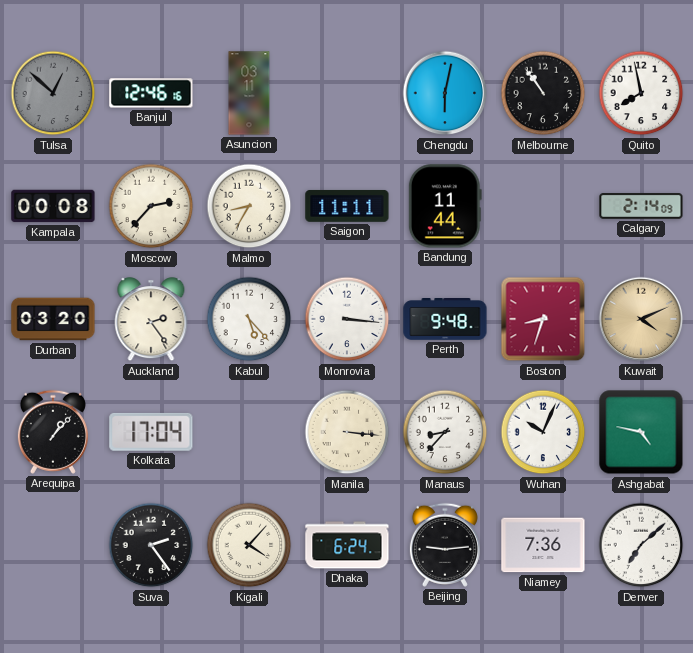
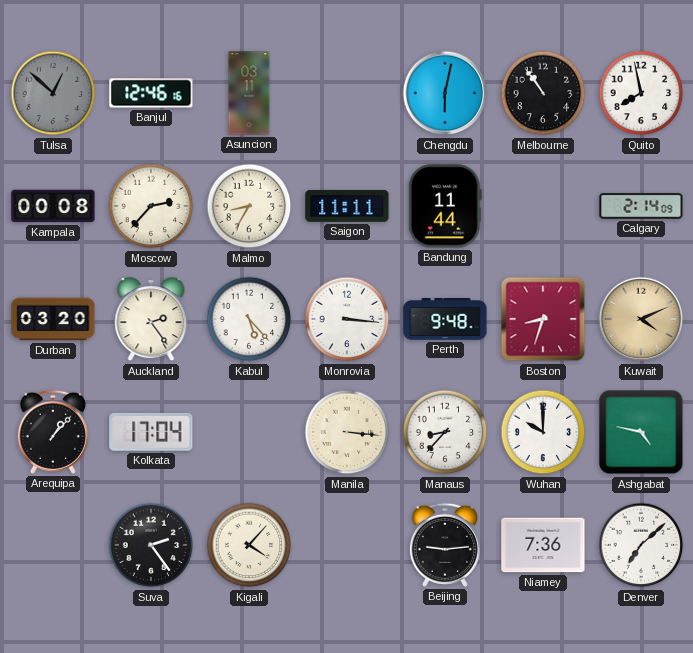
Wuhan: 10:04 -> 10:00
Dhaka: 6:24 -> none
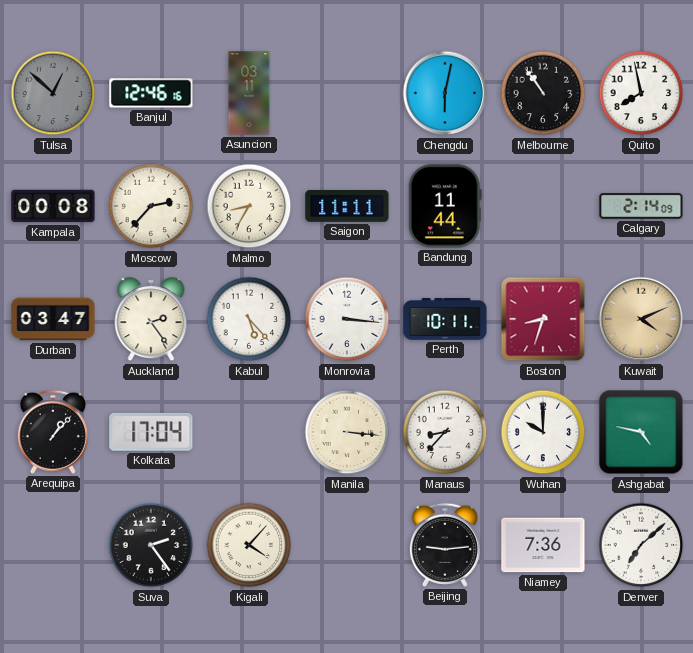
Durban: 03:20 -> 03:47
Perth: 9:48 -> 10:11
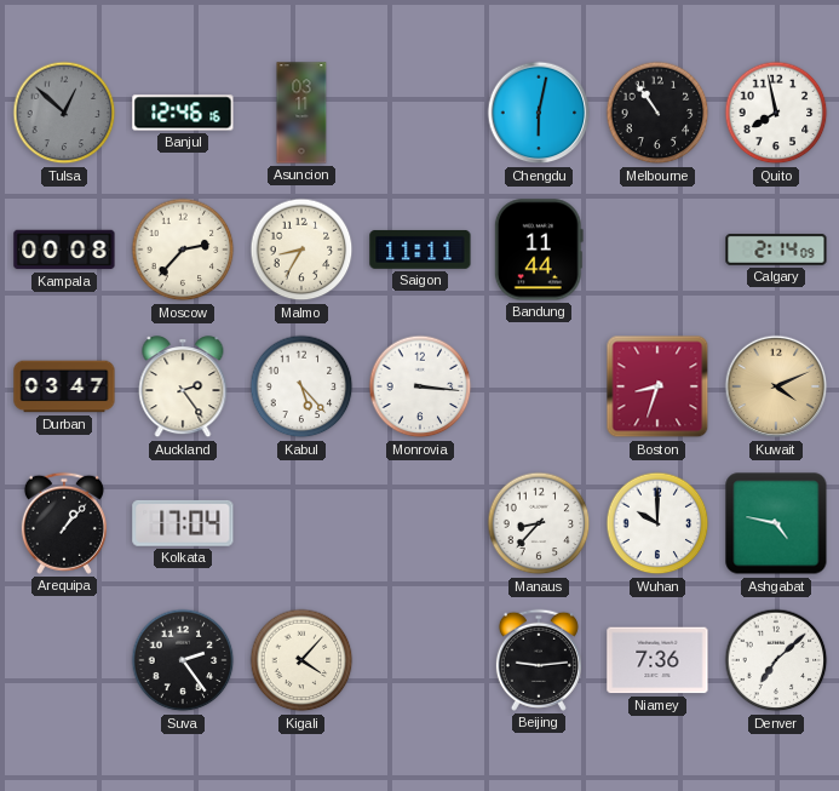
Perth: 10:11 -> none
Manila: 3:16 -> none
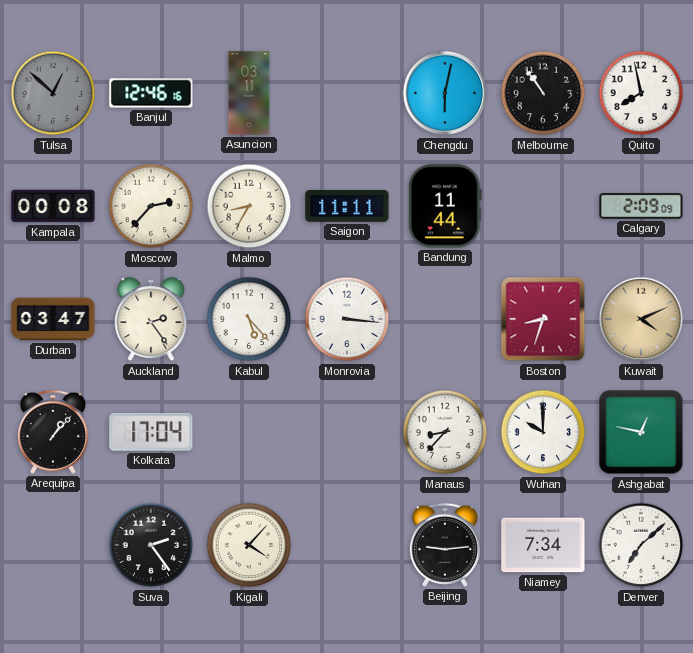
Calgary: 2:14 -> 2:09
Ashgabat: 4:47 -> 12:47
Niamey: 7:36 -> 7:34
